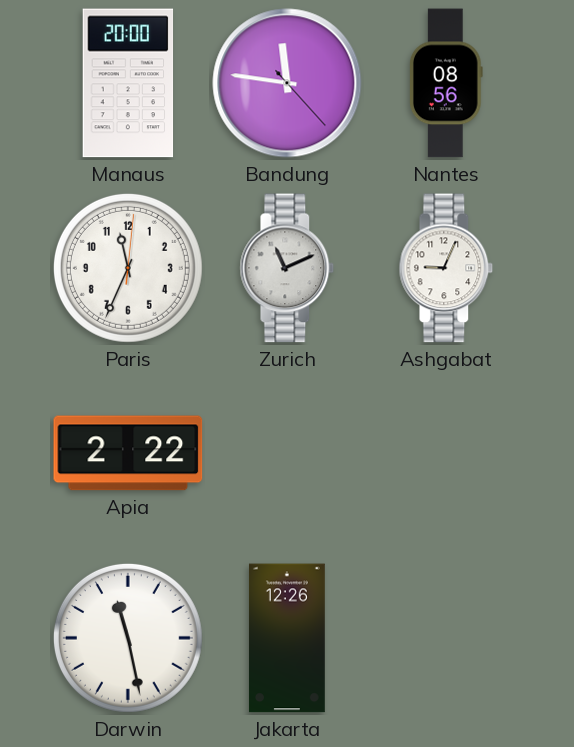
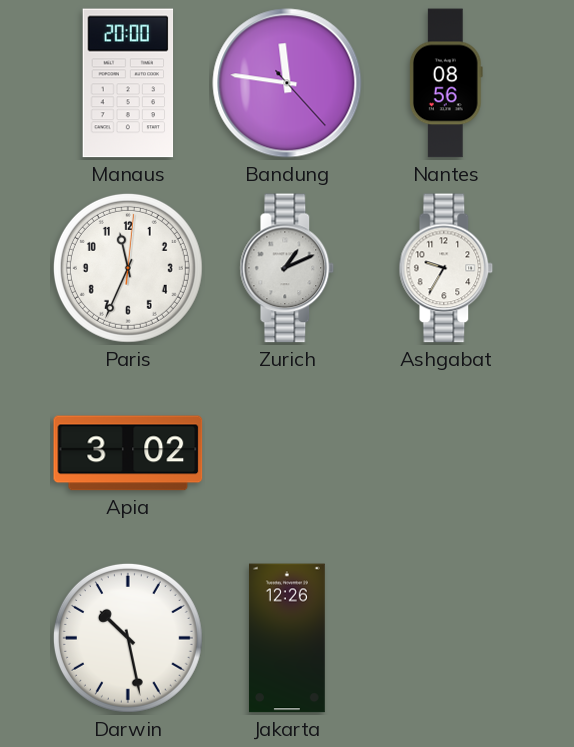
Zurich: 11:11 -> 1:11
Ashgabat: 9:04 -> 9:35
Apia: 2:22 -> 3:02
Darwin: 11:28 -> 10:28
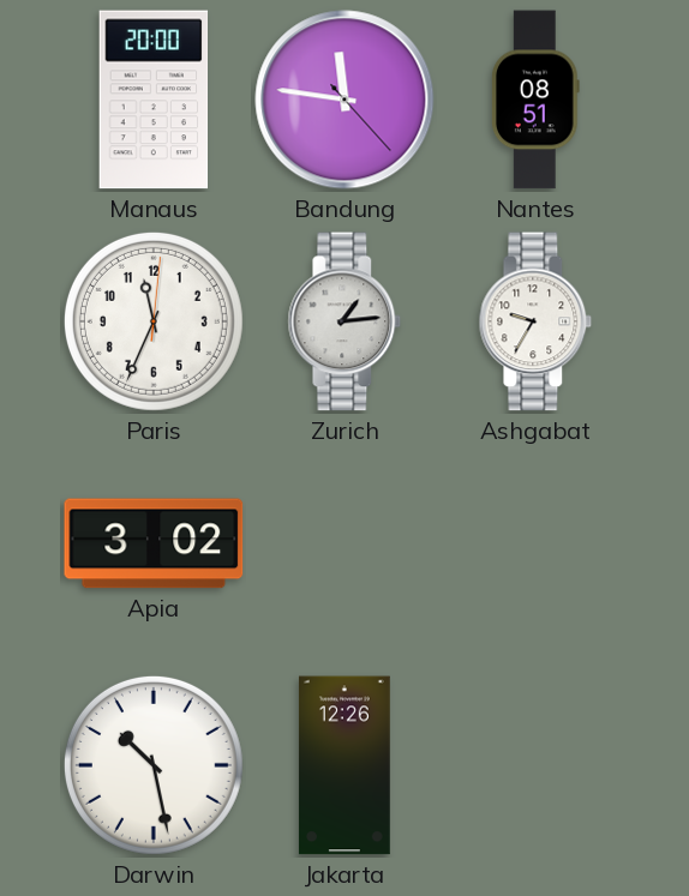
Nantes: 08:56 -> 08:51
Zurich: 1:11 -> 1:14
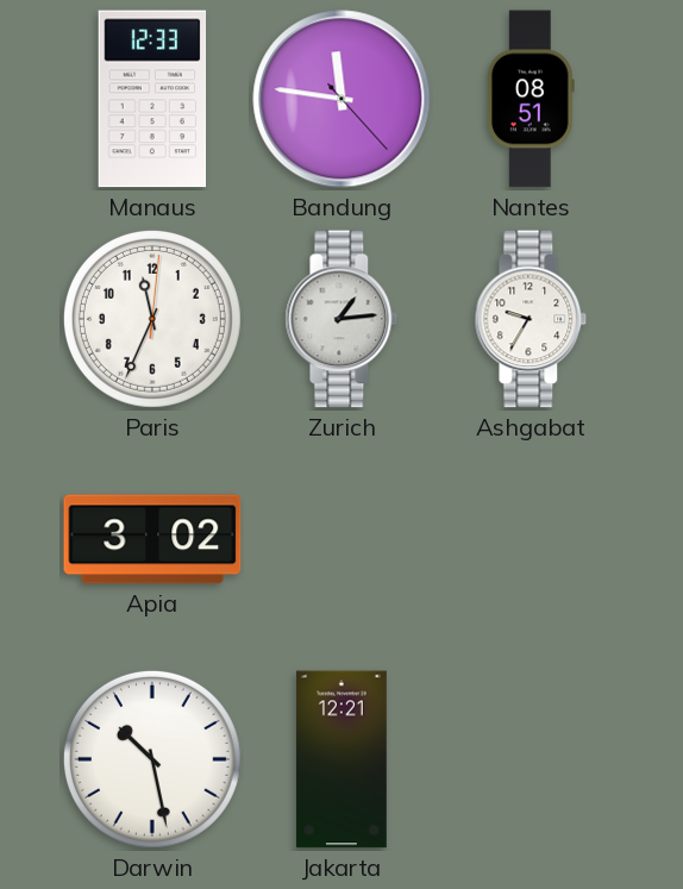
Manaus: 20:00 -> 12:33
Jakarta: 12:26 -> 12:21
